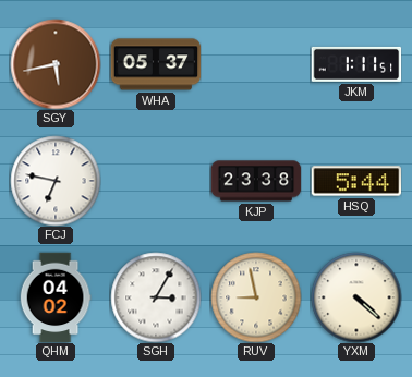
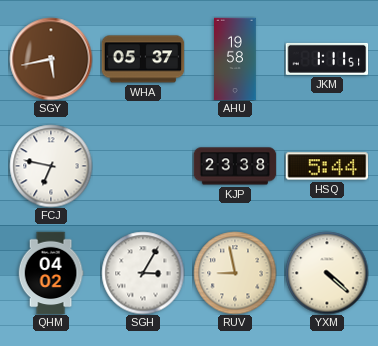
AHU: none -> 19:58
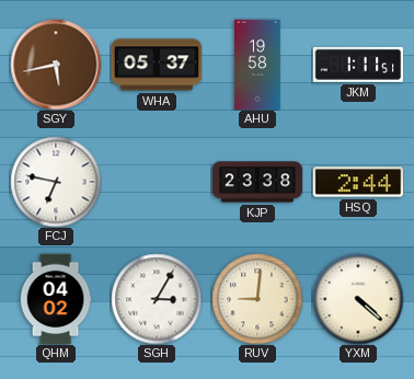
HSQ: 5:44 -> 2:44
RUV: 8:58 -> 9:01
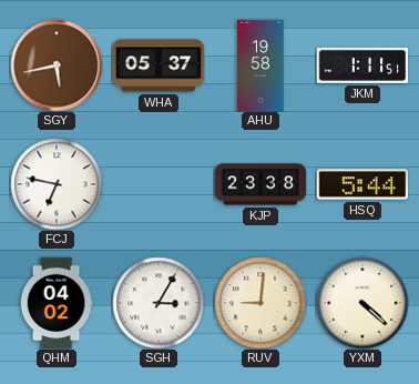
HSQ: 2:44 -> 5:44
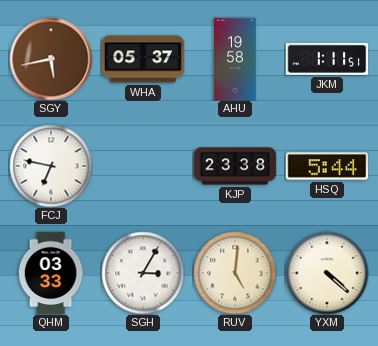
QHM: 04:02 -> 03:33
RUV: 9:01 -> 5:01
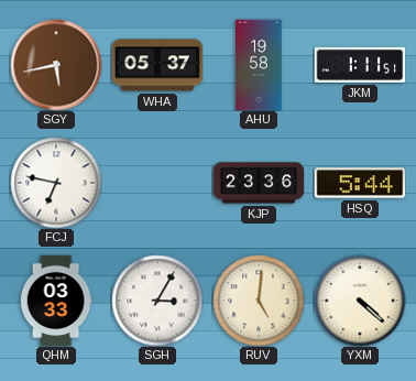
KJP: 23:38 -> 23:36
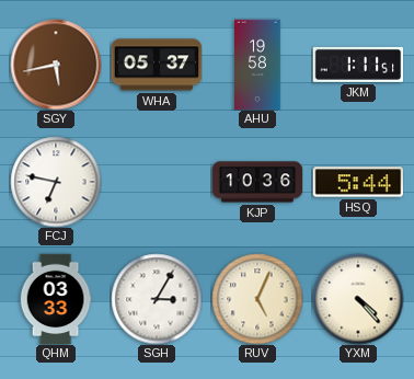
KJP: 23:36 -> 10:36
RUV: 5:01 -> 5:04
YXM: 4:22 -> 4:23
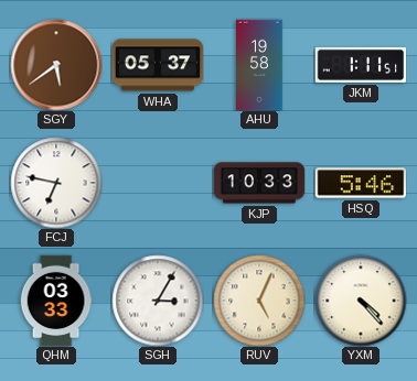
SGY: 5:43 -> 5:39
KJP: 10:36 -> 10:33
HSQ: 5:44 -> 5:46
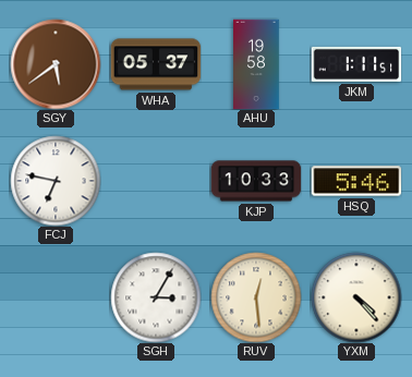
QHM: 03:33 -> none
RUV: 5:04 -> 12:29
